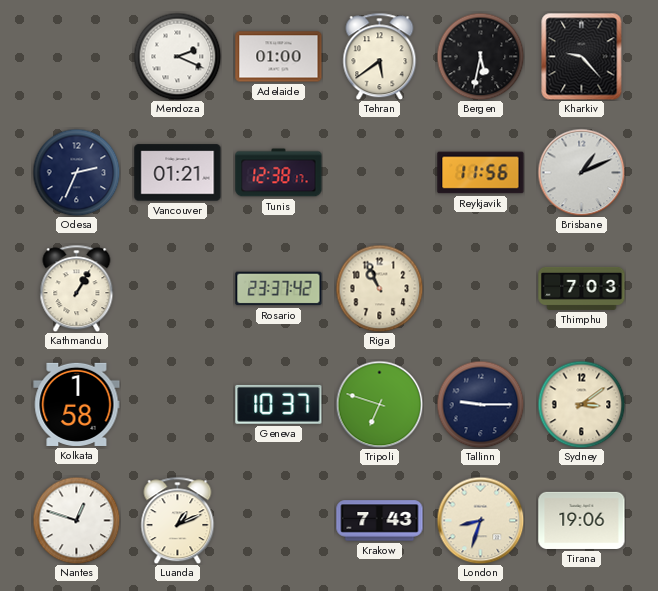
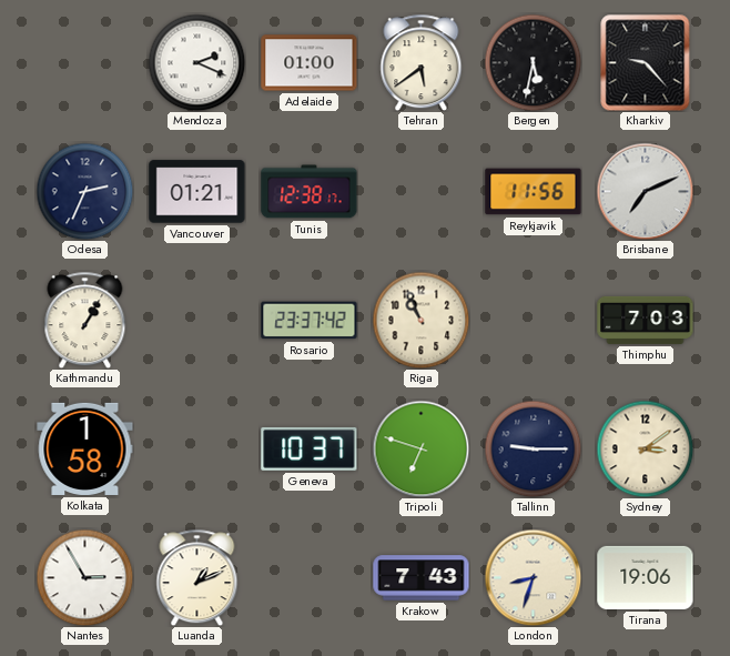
Brisbane: 1:11 -> 7:11
Nantes: 12:48 -> 2:55
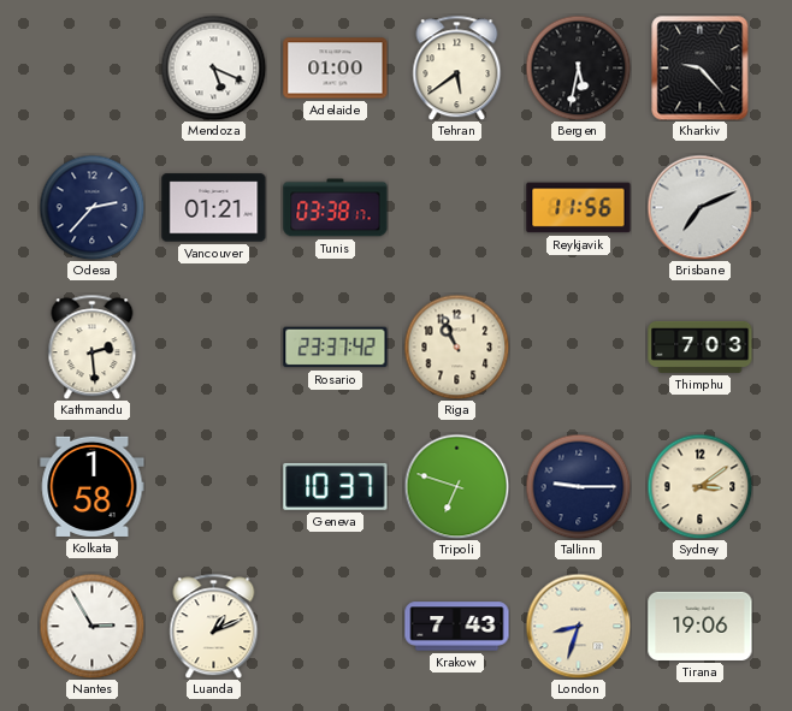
Mendoza: 2:19 -> 5:19
Odesa: 2:34 -> 2:37
Tunis: 12:38 -> 03:38
Kathmandu: 1:05 -> 2:29
